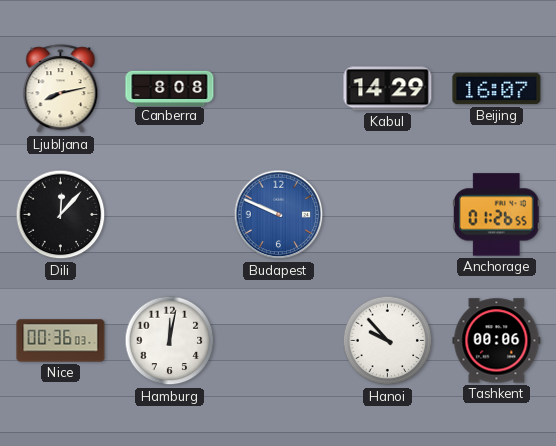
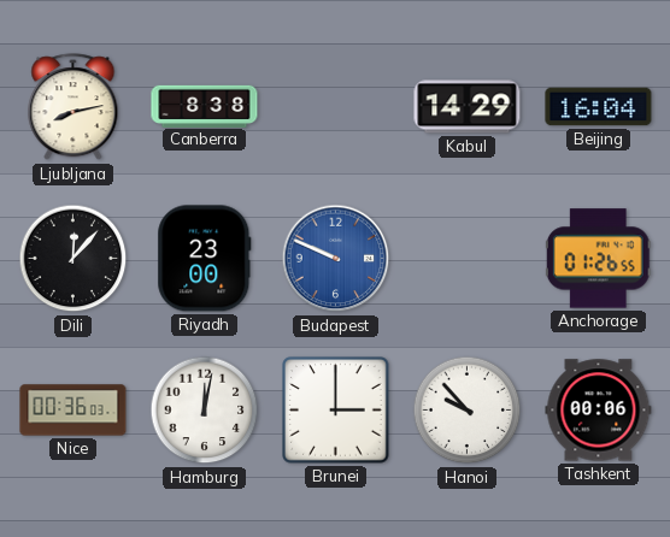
Canberra: 8:08 -> 8:38
Beijing: 16:07 -> 16:04
Riyadh: none -> 23:00
Brunei: none -> 3:00
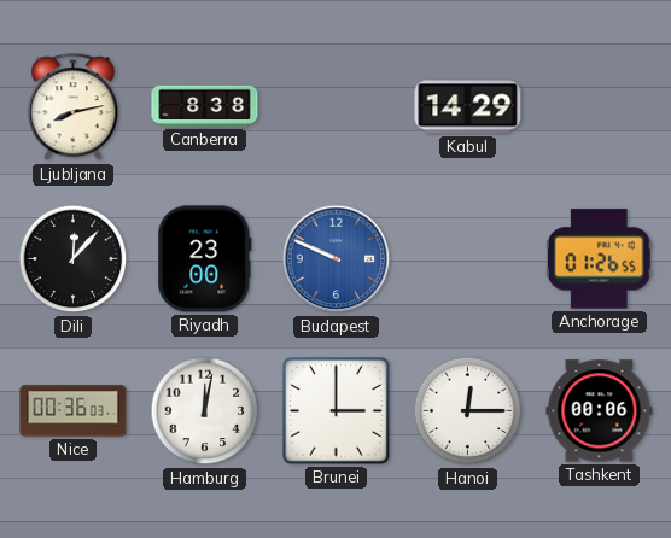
Beijing: 16:04 -> none
Hanoi: 9:53 -> 12:15
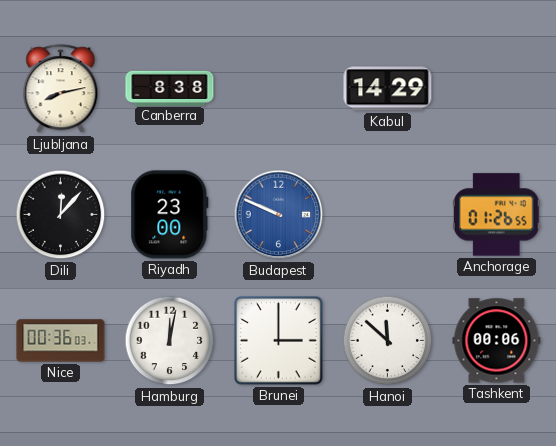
Hanoi: 12:15 -> 11:52
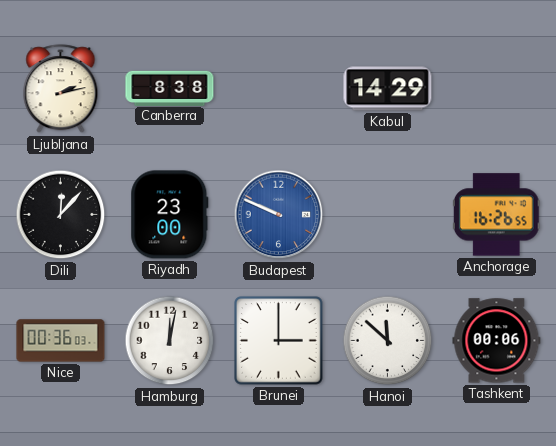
Ljubljana: 8:13 -> 2:13
Anchorage: 01:26 -> 16:26
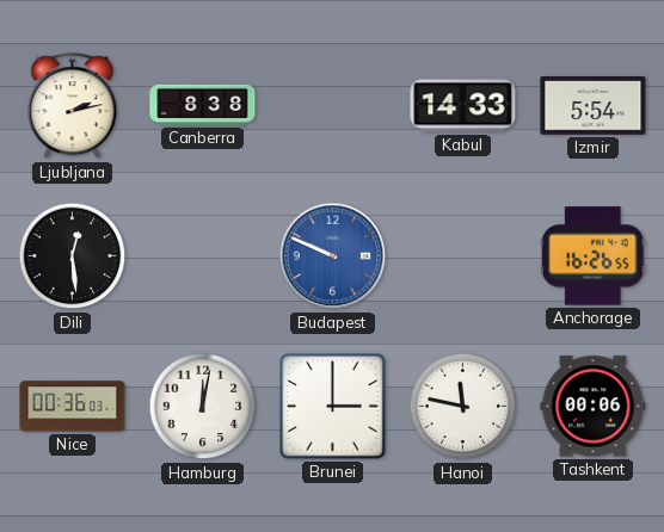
Kabul: 14:29 -> 14:33
Izmir: none -> 5:54
Dili: 12:07 -> 12:29
Riyadh: 23:00 -> none
Hanoi: 11:52 -> 11:47
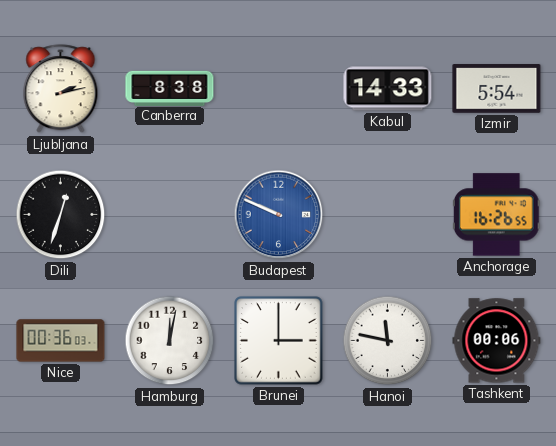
Dili: 12:29 -> 12:33
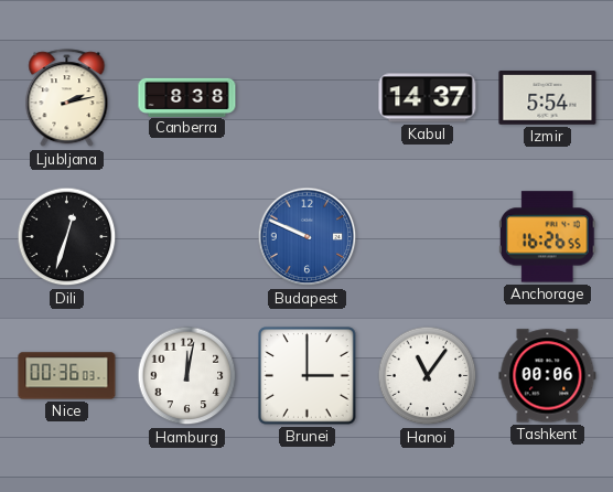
Kabul: 14:33 -> 14:37
Hanoi: 11:47 -> 11:06
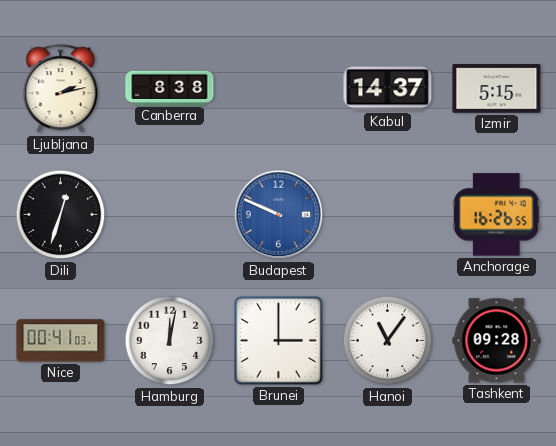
Izmir: 5:54 -> 5:15
Nice: 00:36 -> 00:41
Tashkent: 00:06 -> 09:28
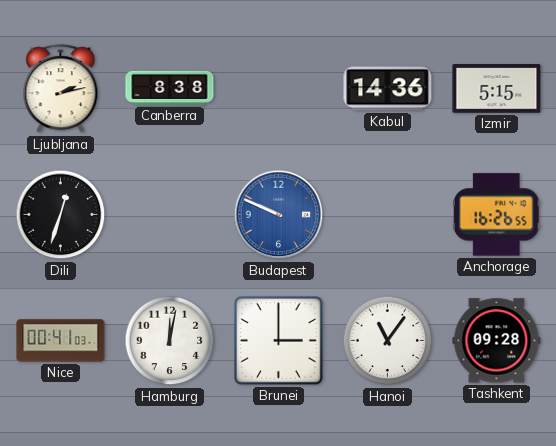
Kabul: 14:37 -> 14:36
